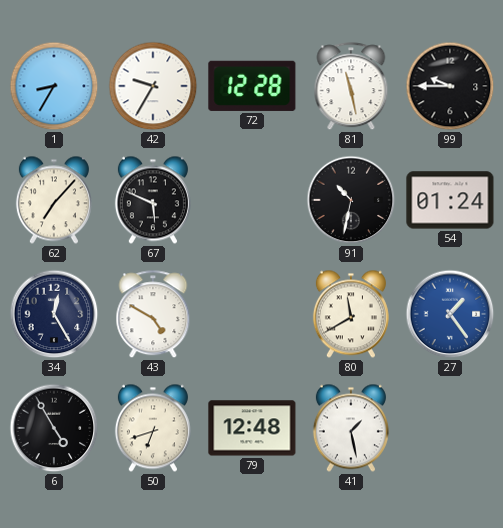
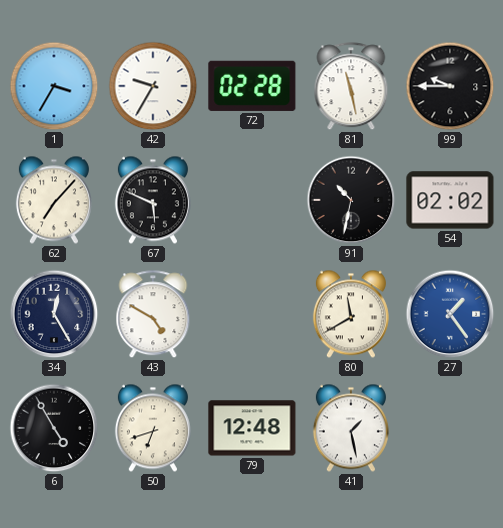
1: 8:35 -> 3:35
72: 12:28 -> 02:28
54: 01:24 -> 02:02
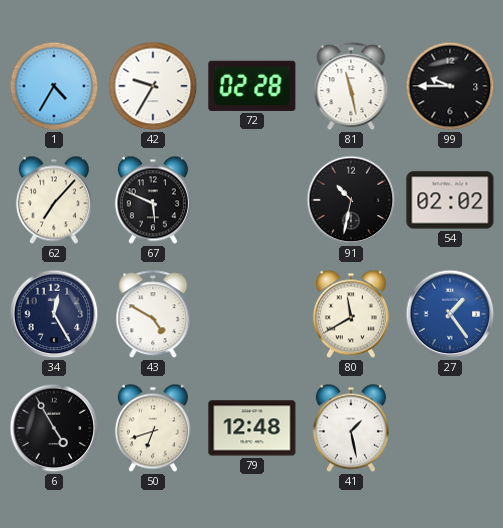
1: 3:35 -> 4:35
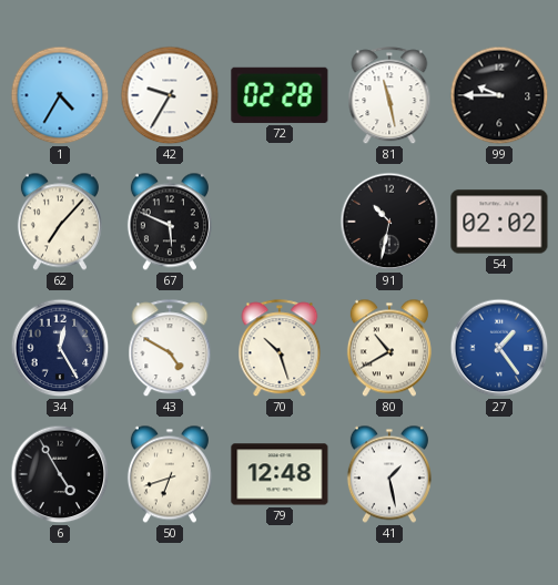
70: none -> 10:27
80: 11:40 -> 10:40
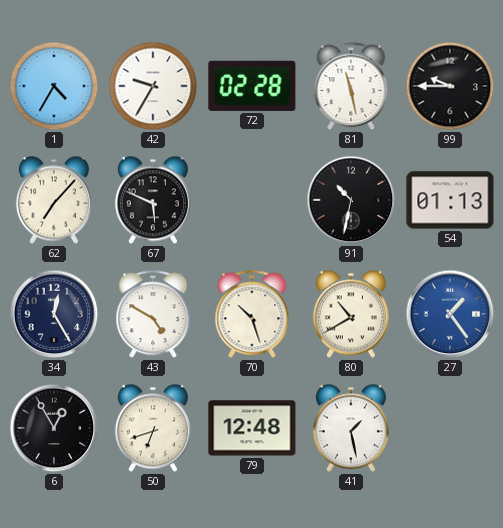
54: 02:02 -> 01:13
6: 4:55 -> 12:55
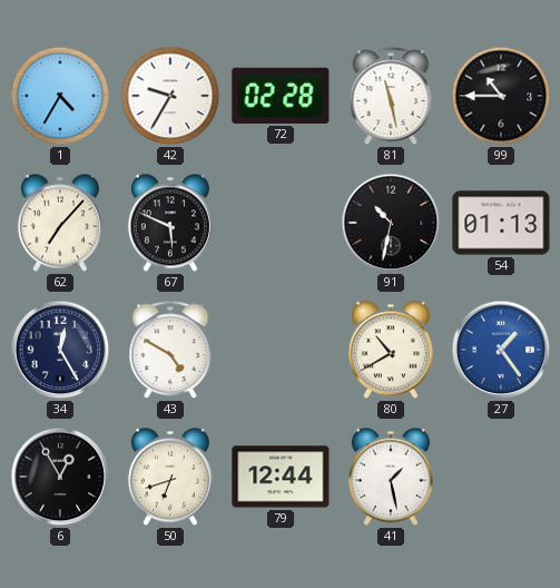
99: 9:45 -> 10:45
70: 10:27 -> none
79: 12:48 -> 12:44
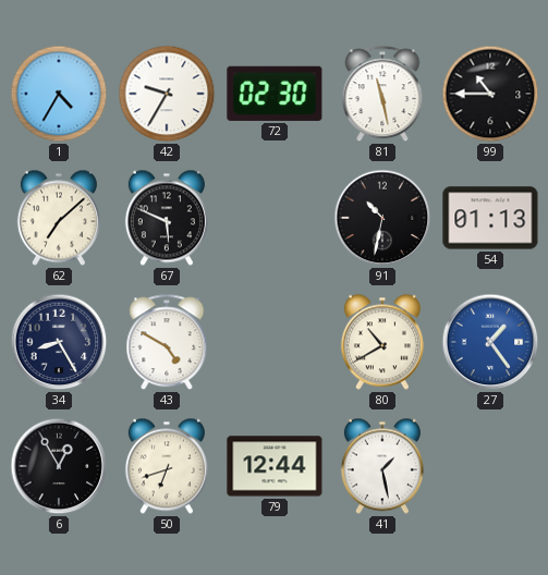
72: 02:28 -> 02:30
62: 7:07 -> 7:08
34: 12:25 -> 8:25
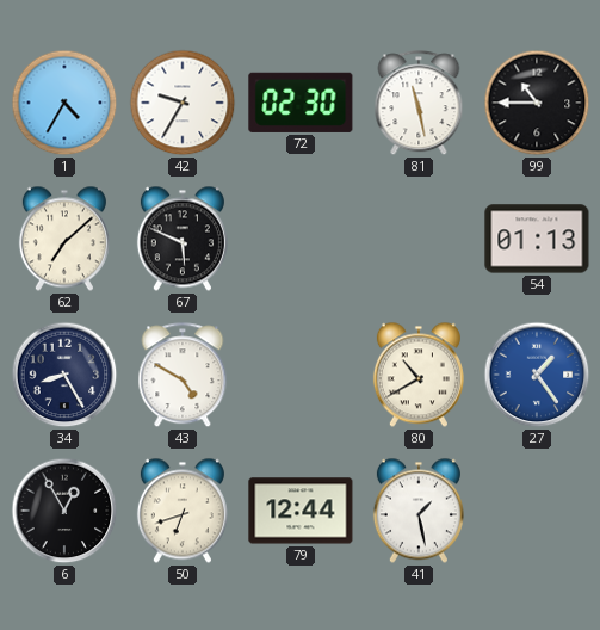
91: 10:32 -> none
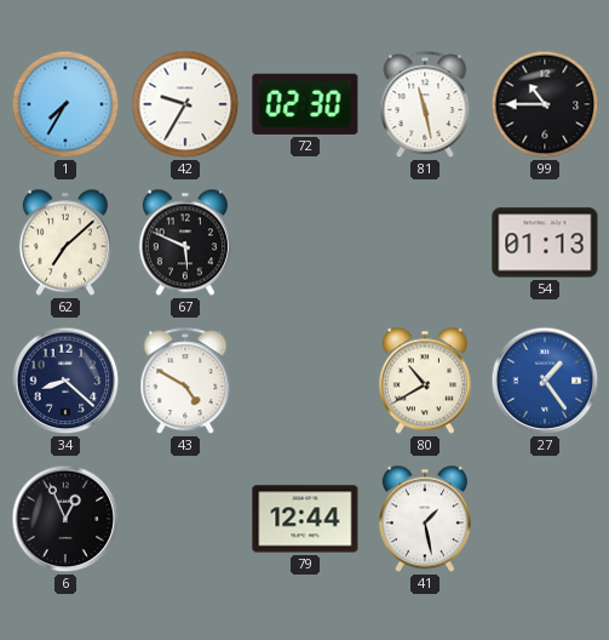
1: 4:35 -> 7:35
34: 8:25 -> 8:22
6: 12:55 -> 12:56
50: 6:42 -> none
